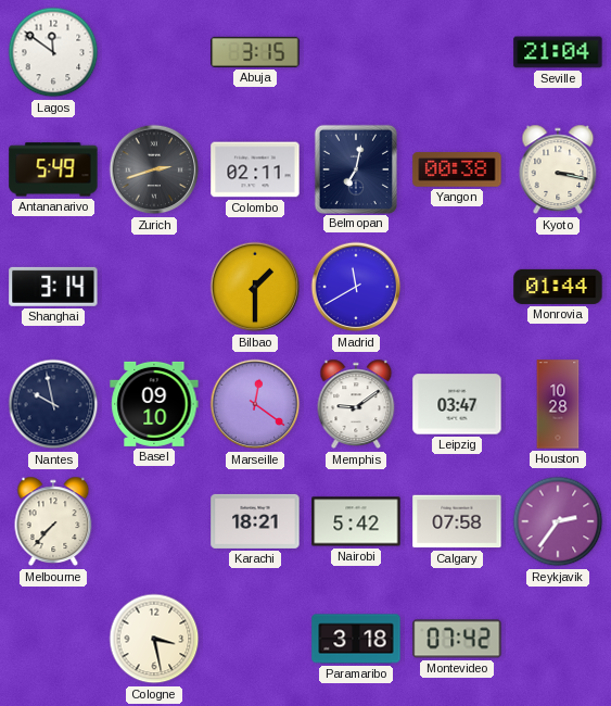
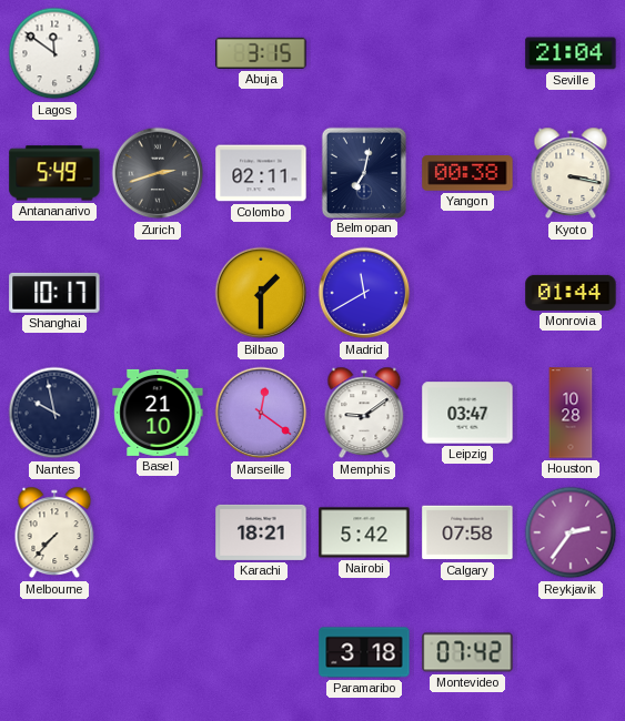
Shanghai: 3:14 -> 10:17
Basel: 09:10 -> 21:10
Cologne: 3:28 -> none
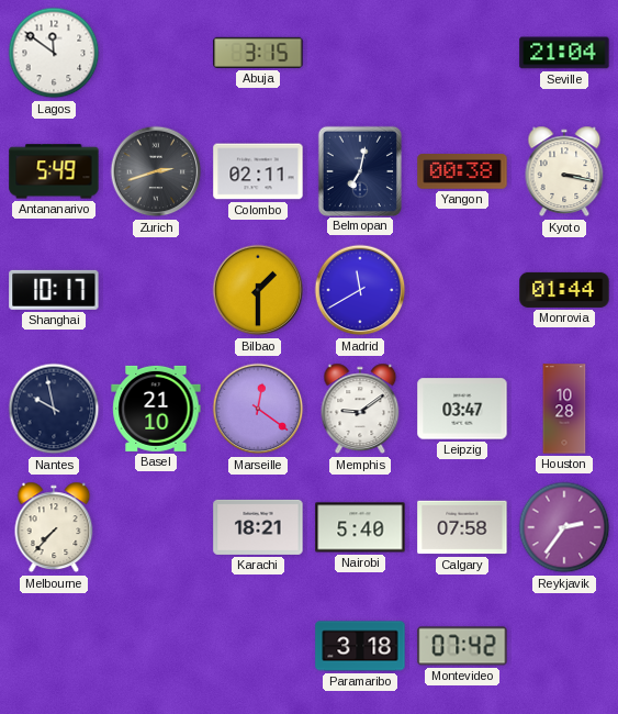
Nairobi: 5:42 -> 5:40
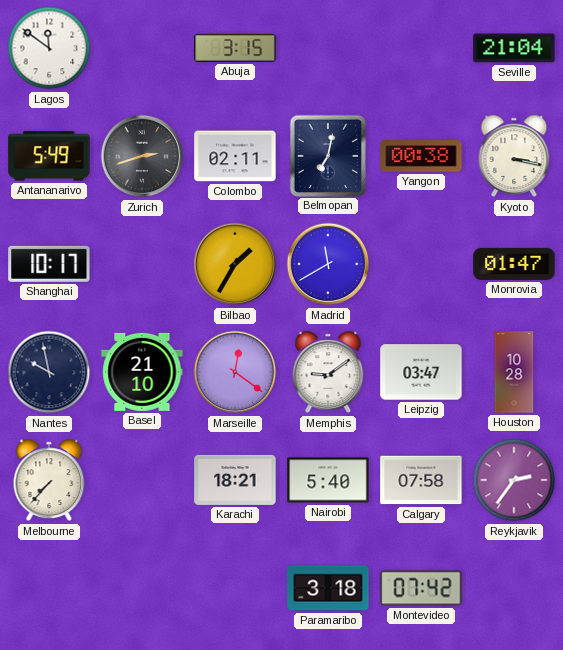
Bilbao: 1:30 -> 1:35
Monrovia: 01:44 -> 01:47
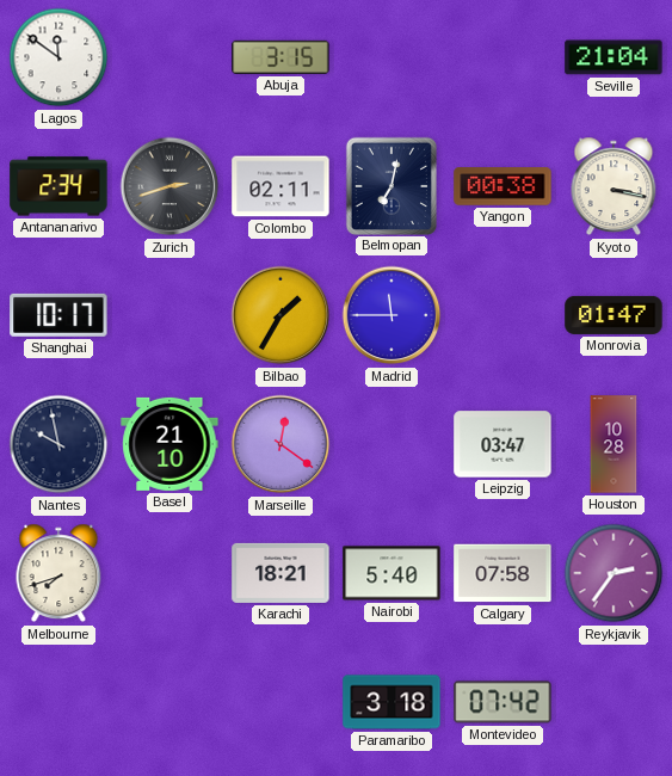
Antananarivo: 5:49 -> 2:34
Madrid: 11:40 -> 11:45
Memphis: 9:09 -> none
Melbourne: 7:37 -> 7:42
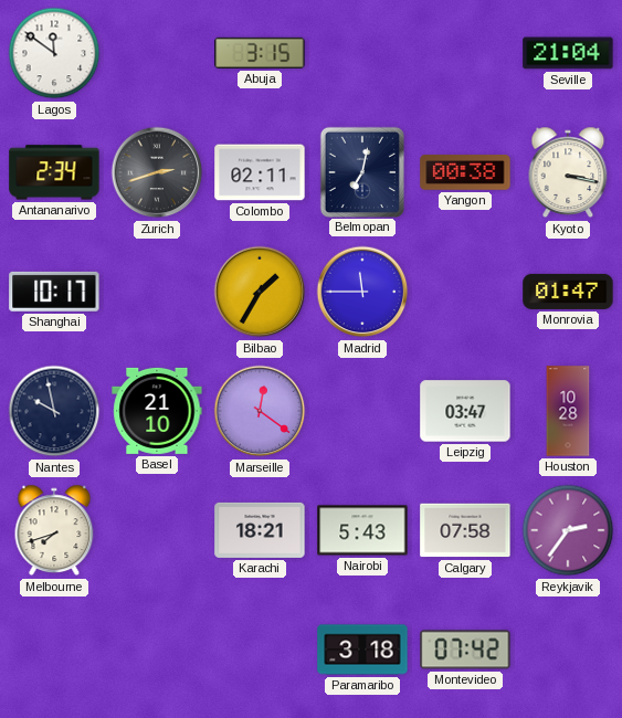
Nairobi: 5:40 -> 5:43
